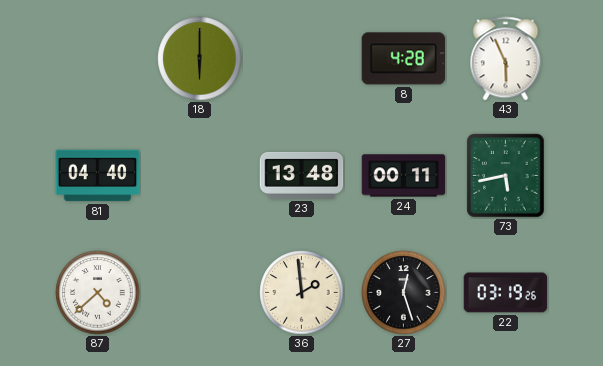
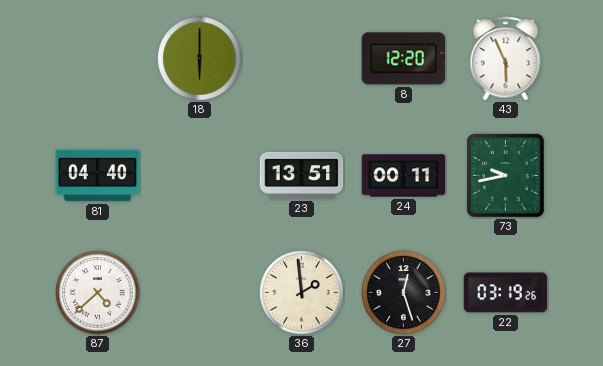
8: 4:28 -> 12:20
23: 13:48 -> 13:51
73: 5:43 -> 9:43
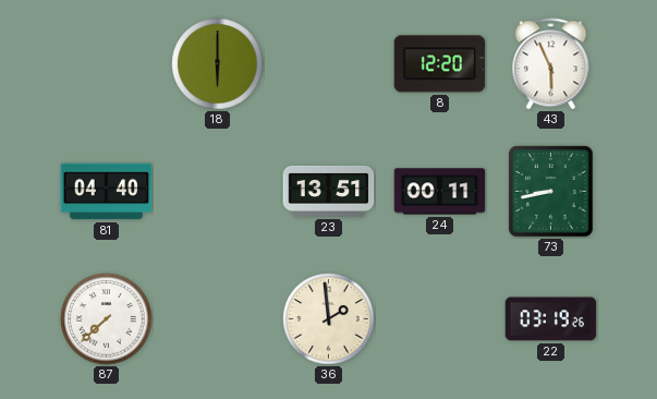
73: 9:43 -> 8:43
87: 4:38 -> 7:38
27: 12:27 -> none
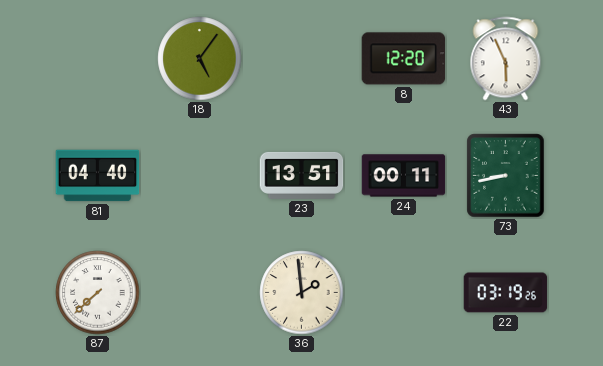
18: 6:00 -> 5:06
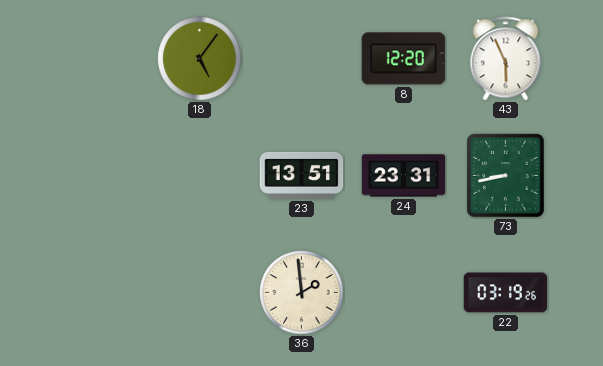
81: 04:40 -> none
24: 00:11 -> 23:31
87: 7:38 -> none
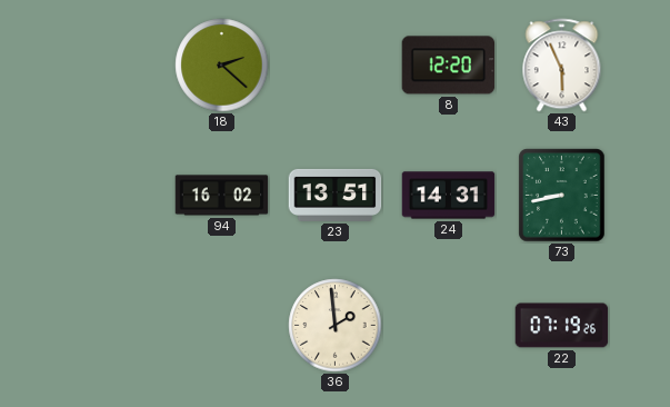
18: 5:06 -> 2:22
94: none -> 16:02
24: 23:31 -> 14:31
22: 03:19 -> 07:19
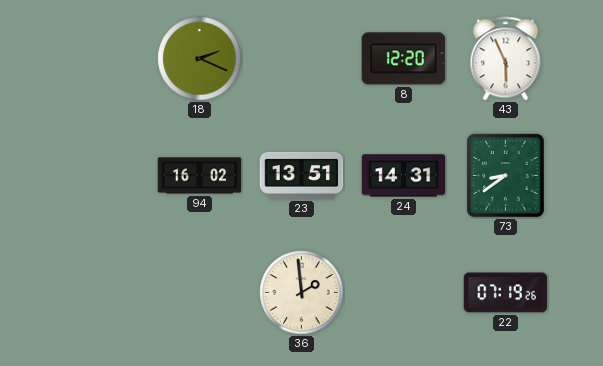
18: 2:22 -> 2:19
73: 8:43 -> 8:39
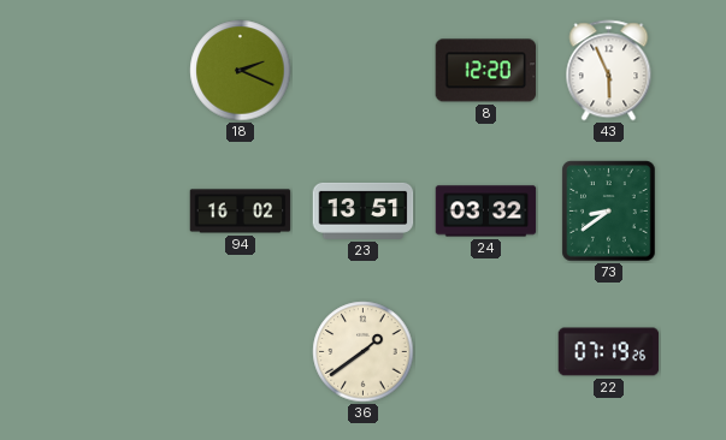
24: 14:31 -> 03:32
36: 1:59 -> 1:39
